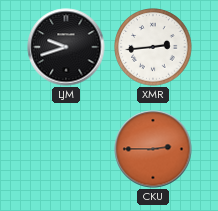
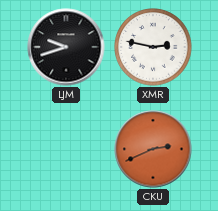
XMR: 2:44 -> 2:47
CKU: 2:45 -> 2:41
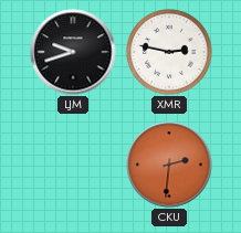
CKU: 2:41 -> 2:31
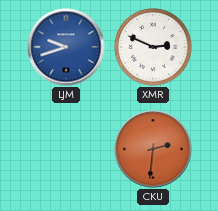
LJM dial: black -> blue
XMR: 2:47 -> 2:49
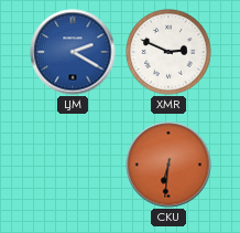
LJM: 9:42 -> 2:20
CKU: 2:31 -> 6:31
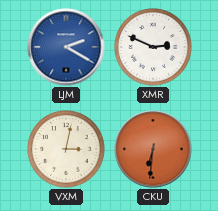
VXM: none -> 3:02
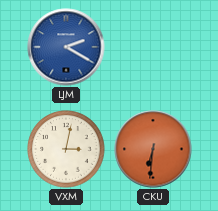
XMR: 2:49 -> none
